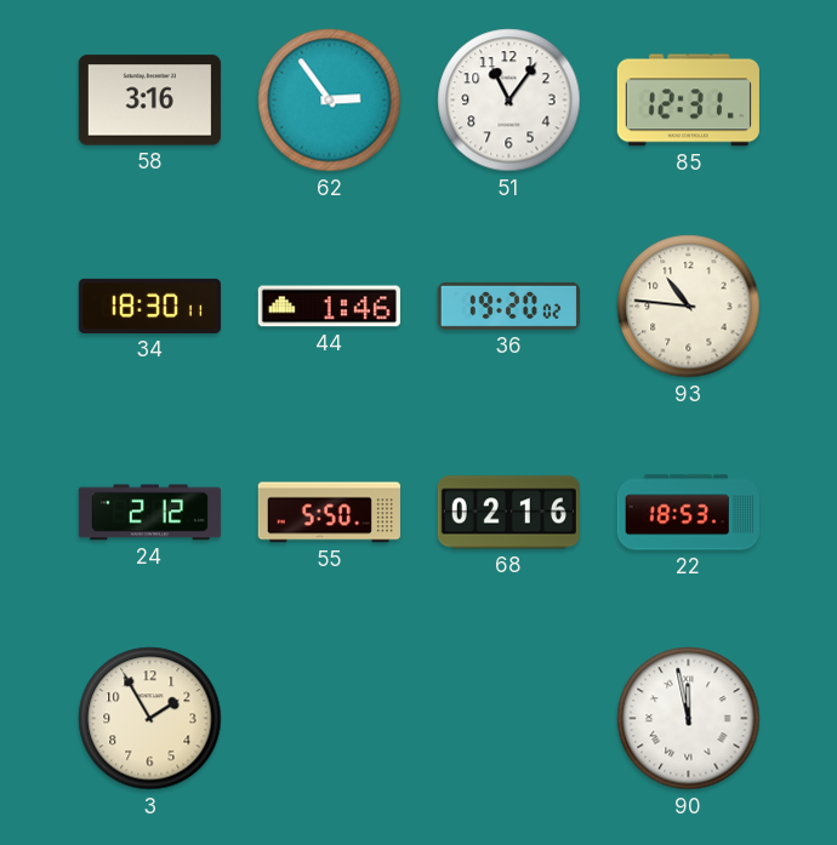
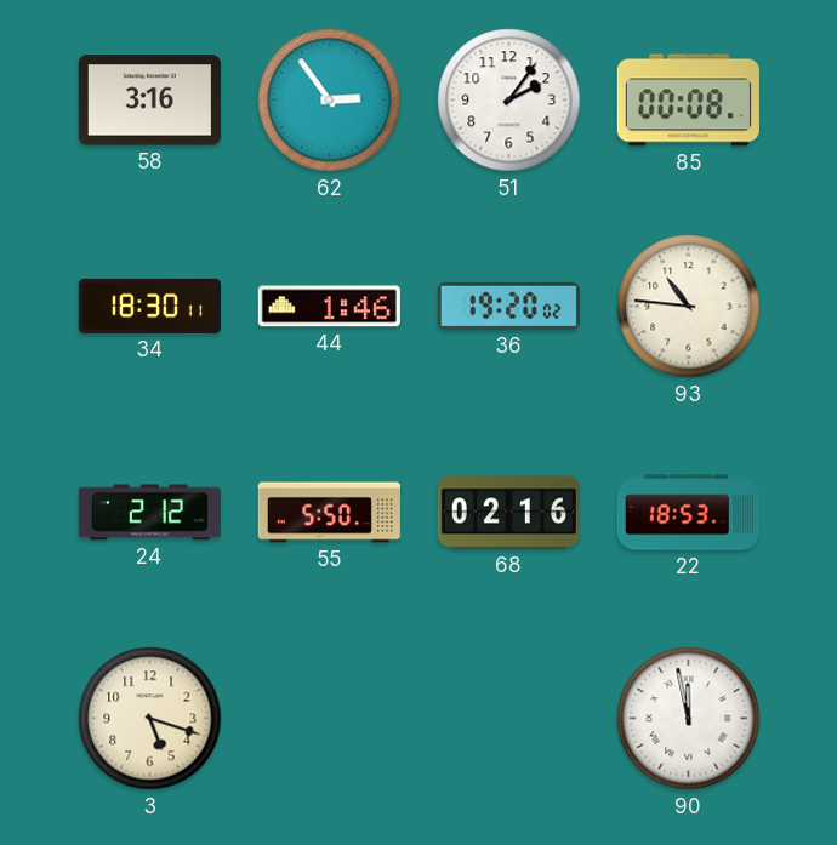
51: 11:06 -> 2:06
85: 12:31 -> 00:08
3: 1:55 -> 5:18
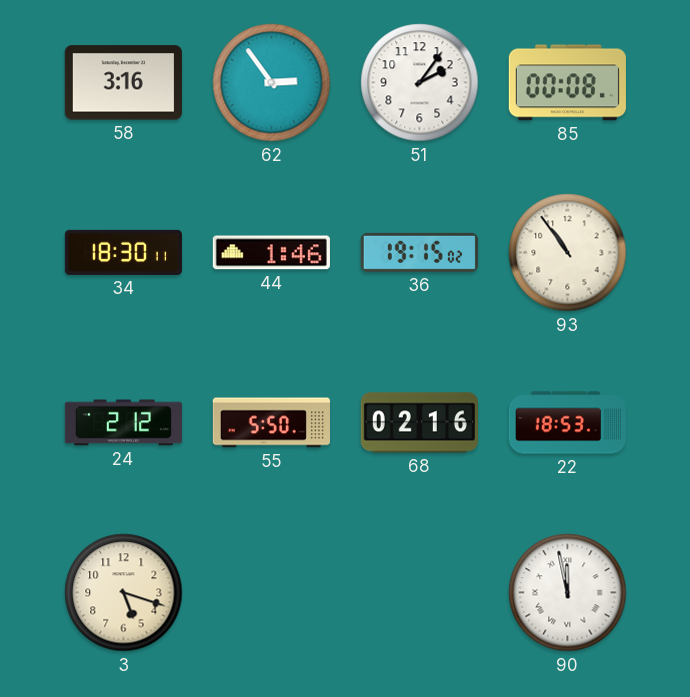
36: 19:20 -> 19:15
93: 10:46 -> 10:54
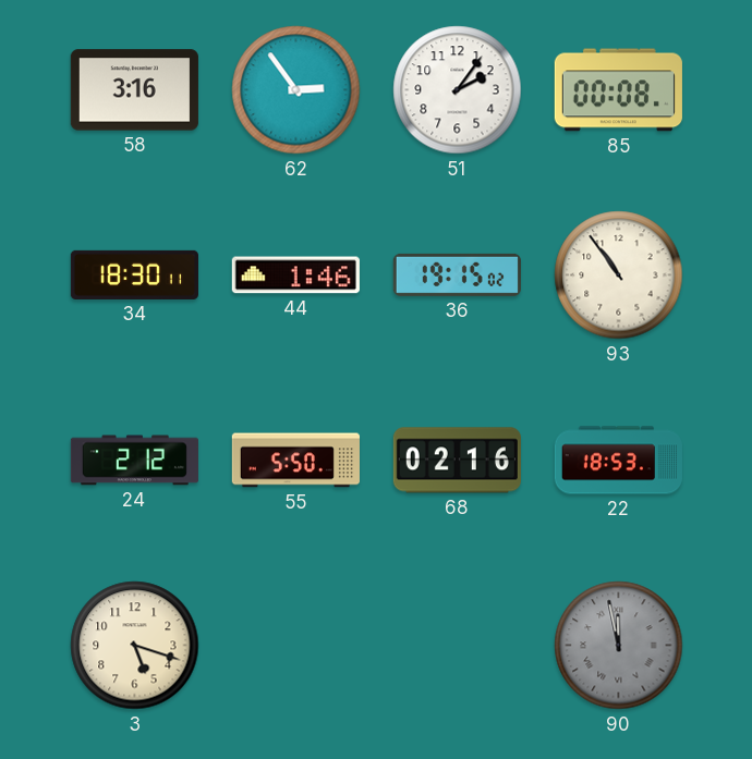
90 dial: white -> grey
